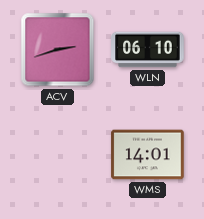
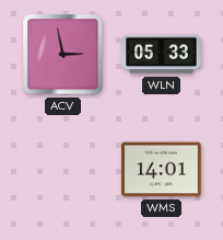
ACV: 2:42 -> 2:58
WLN: 06:10 -> 05:33
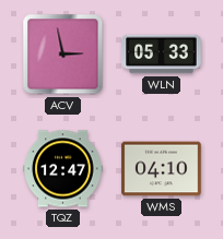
TQZ: none -> 12:47
WMS: 14:01 -> 04:10
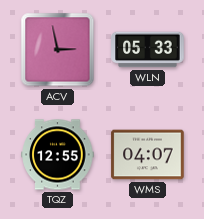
TQZ: 12:47 -> 12:55
WMS: 04:10 -> 04:07
